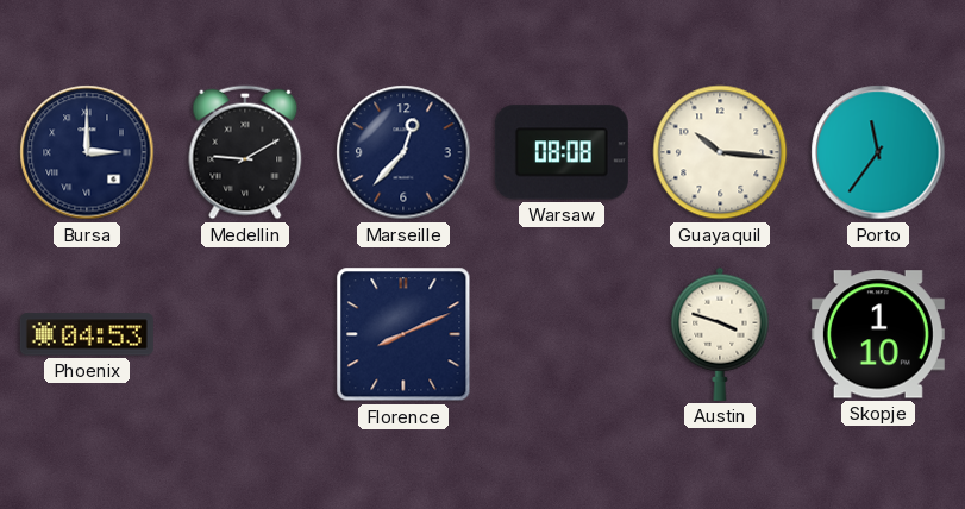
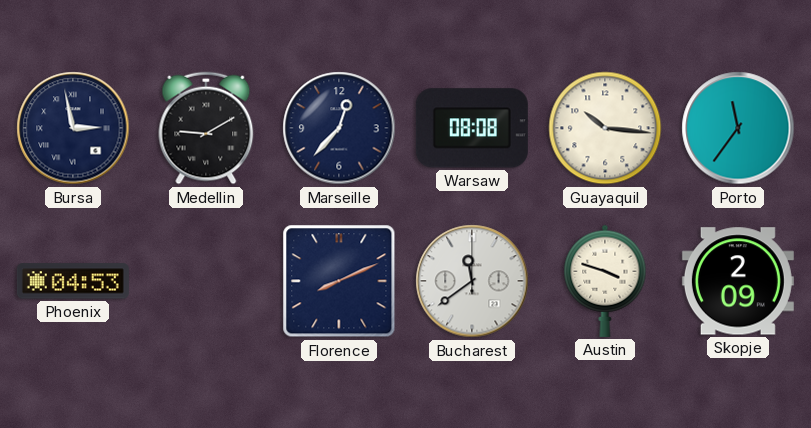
Bursa: 3:00 -> 2:58
Bucharest: none -> 11:39
Skopje: 1:10 -> 2:09
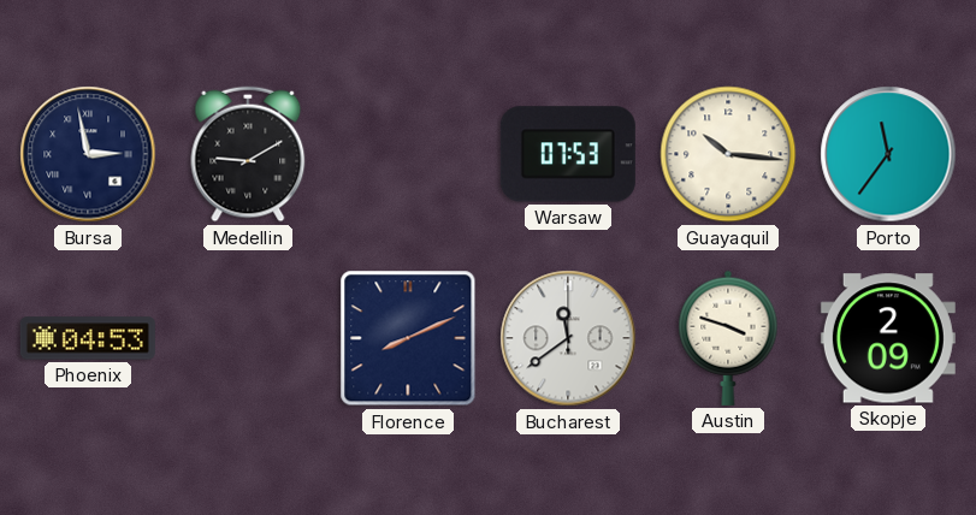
Marseille: 12:37 -> none
Warsaw: 08:08 -> 07:53
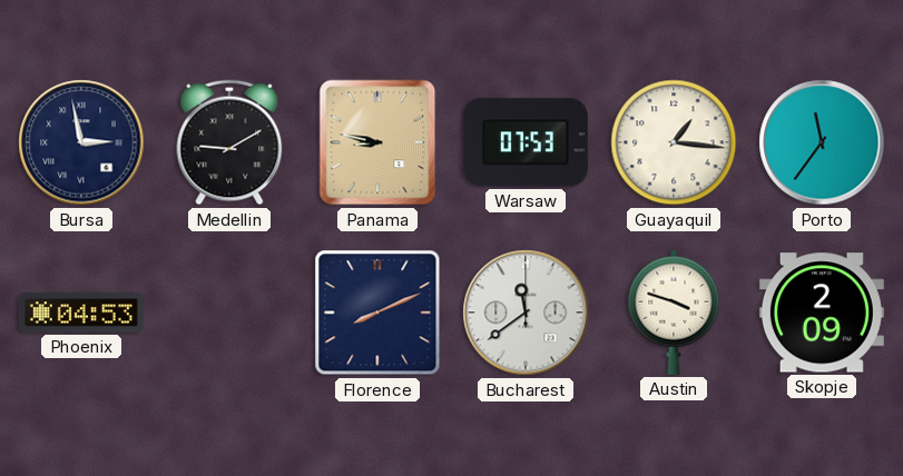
Panama: none -> 8:47
Guayaquil: 10:16 -> 1:16
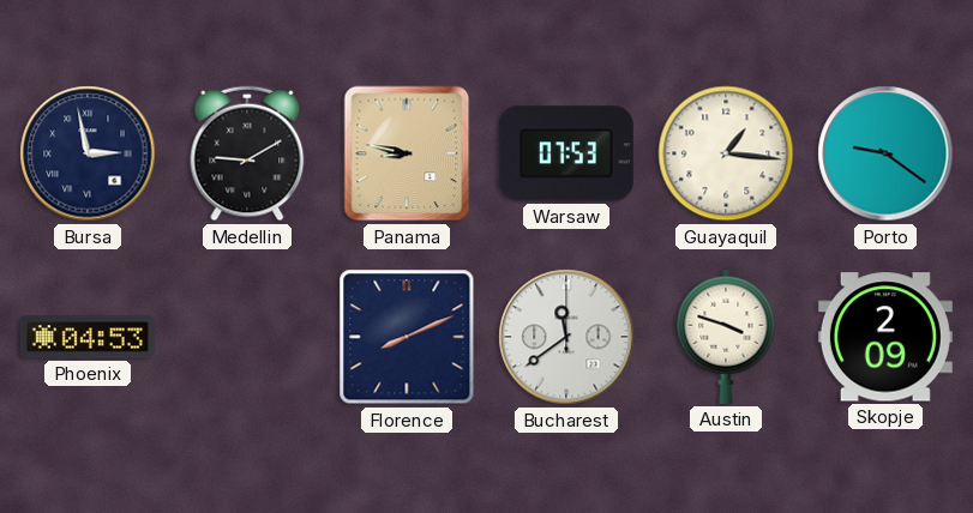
Porto: 11:36 -> 9:21
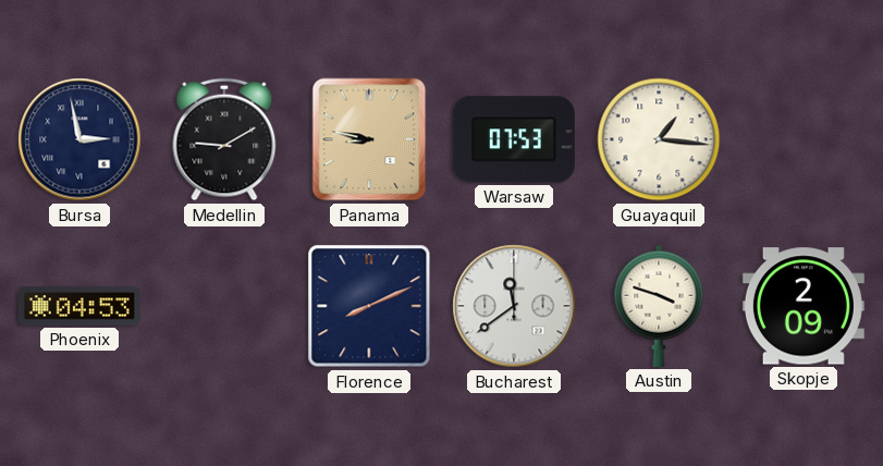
Porto: 9:21 -> none
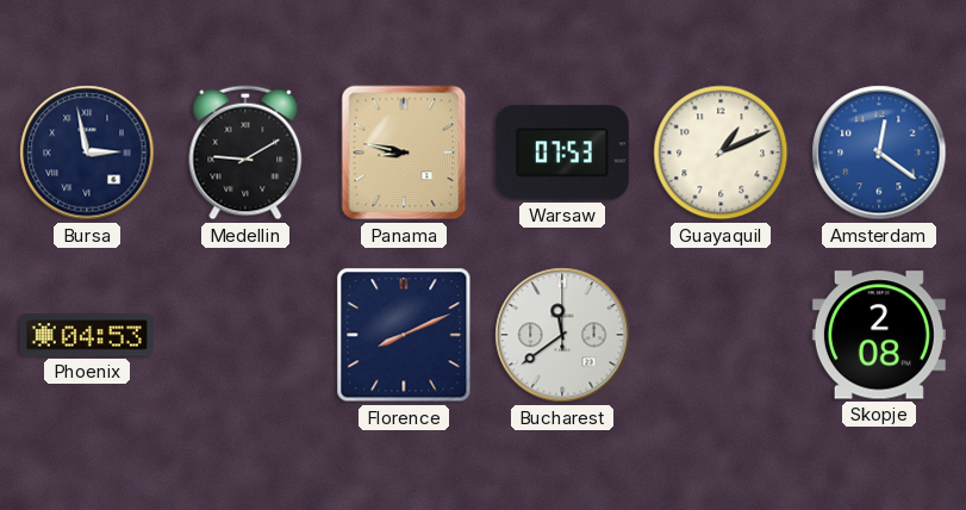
Guayaquil: 1:16 -> 1:11
Amsterdam: none -> 12:21
Austin: 3:48 -> none
Skopje: 2:09 -> 2:08
